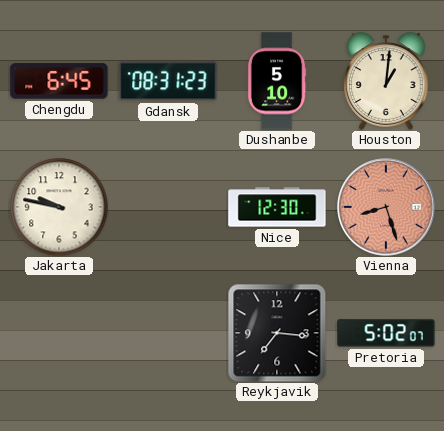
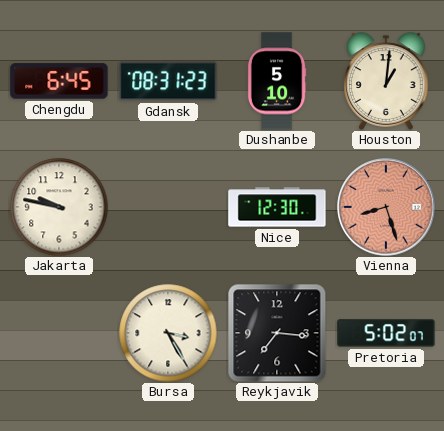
Bursa: none -> 3:25
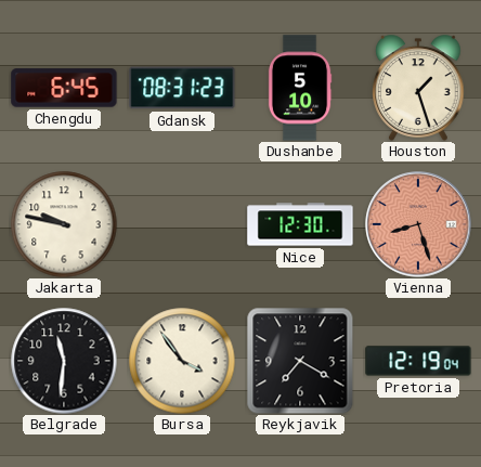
Houston: 1:01 -> 1:27
Belgrade: none -> 11:31
Bursa: 3:25 -> 3:54
Reykjavik: 7:16 -> 7:20
Pretoria: 5:02 -> 12:19
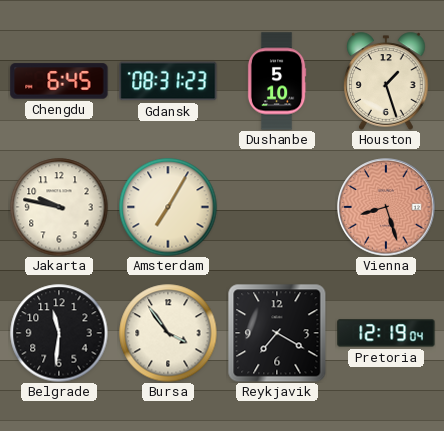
Amsterdam: none -> 7:05
Nice: 12:30 -> none
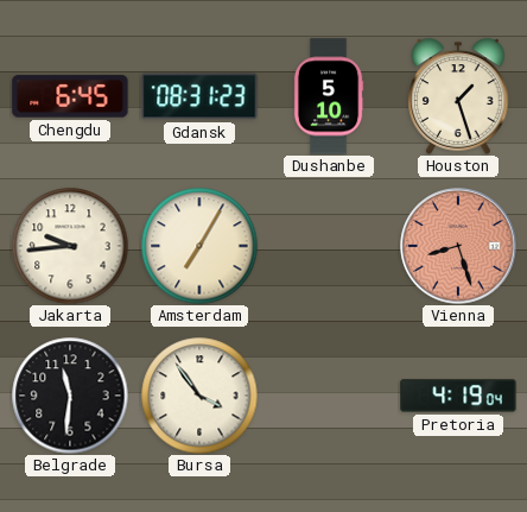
Jakarta: 9:47 -> 9:44
Reykjavik: 7:20 -> none
Pretoria: 12:19 -> 4:19
